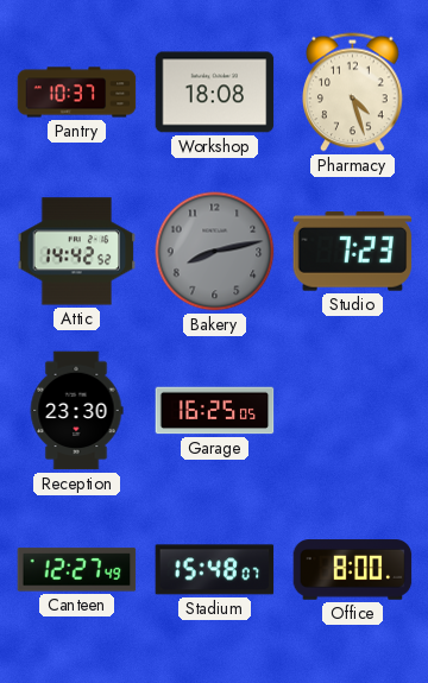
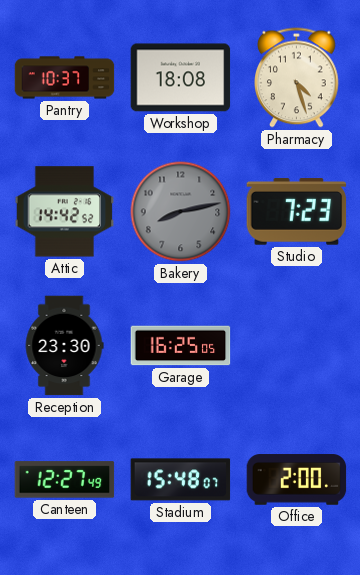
Office: 8:00 -> 2:00
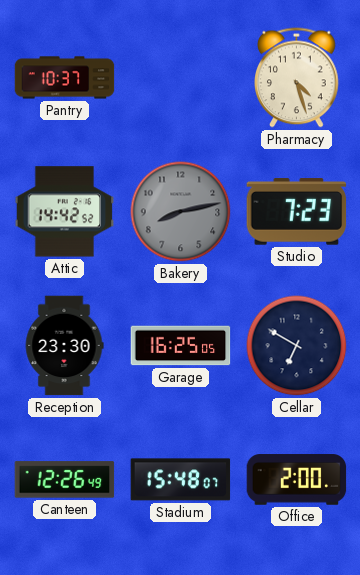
Workshop: 18:08 -> none
Cellar: none -> 6:50
Canteen: 12:27 -> 12:26
